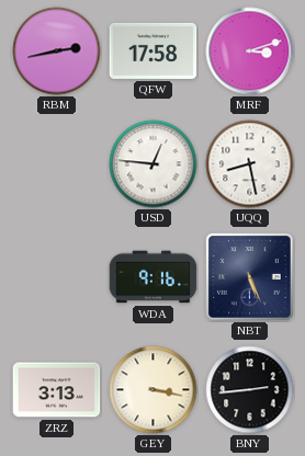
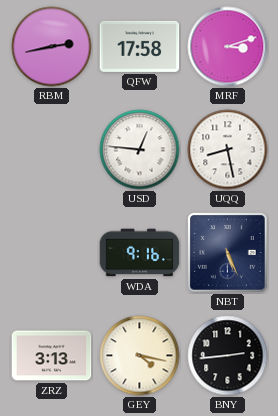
GEY: 3:17 -> 4:17
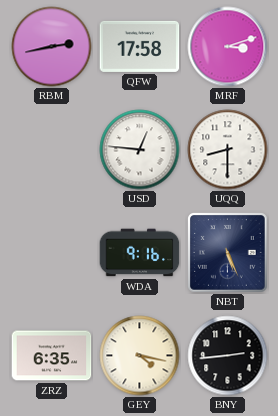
UQQ: 8:28 -> 8:30
ZRZ: 3:13 -> 6:35
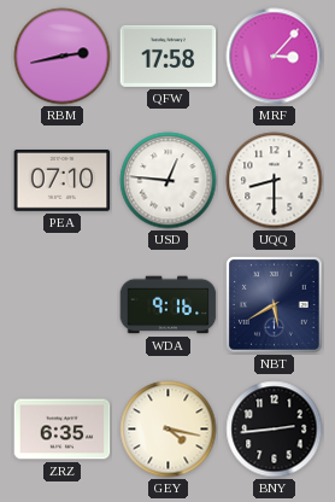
MRF: 3:12 -> 3:07
PEA: none -> 07:10
NBT: 5:26 -> 5:40
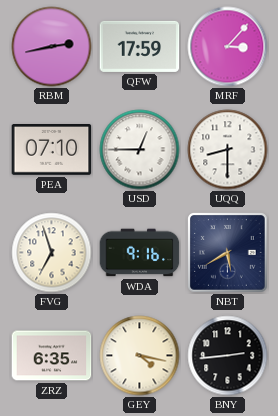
QFW: 17:58 -> 17:59
USD: 12:46 -> 12:45
FVG: none -> 6:57
